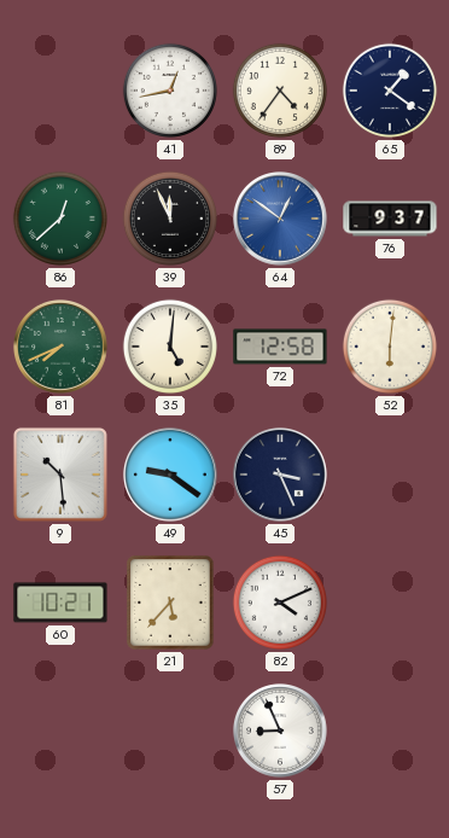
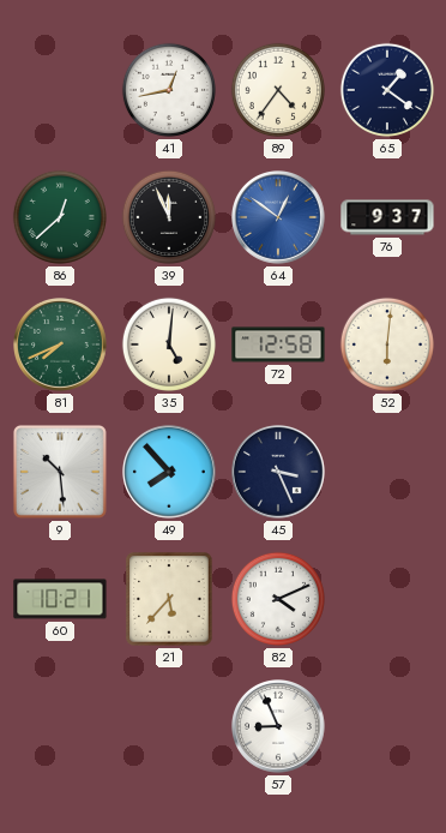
49: 9:21 -> 7:53
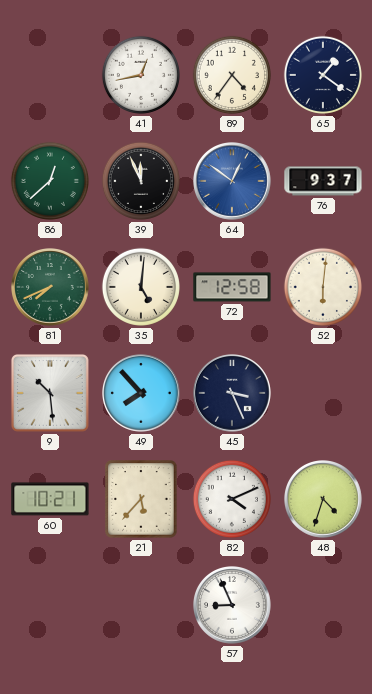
48: none -> 4:33
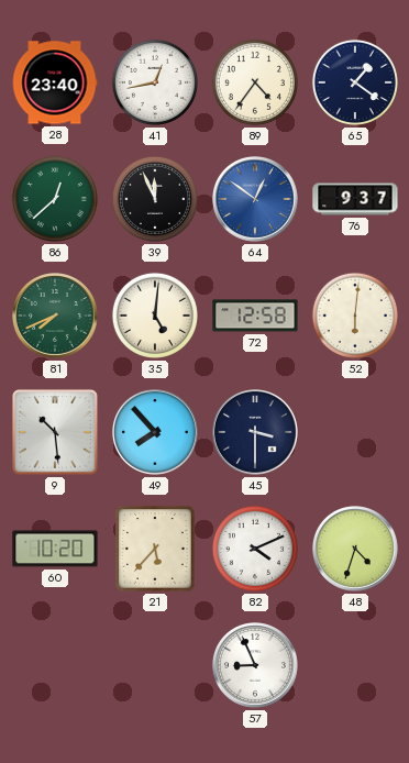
28: none -> 23:40
45: 3:26 -> 3:30
60: 10:21 -> 10:20
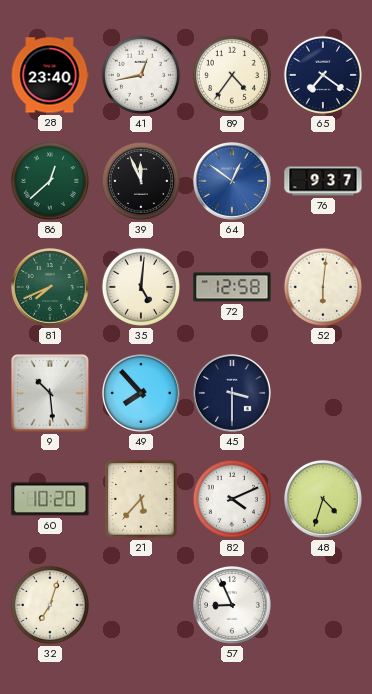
65: 1:21 -> 7:21
32: none -> 7:03
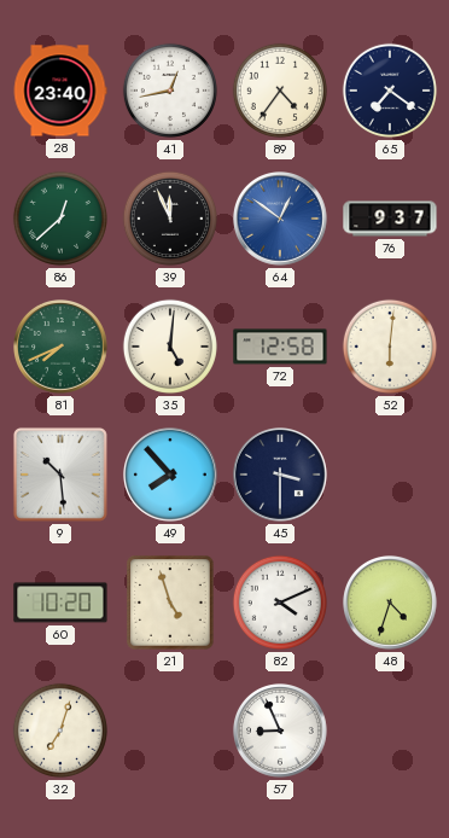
21: 5:37 -> 4:57
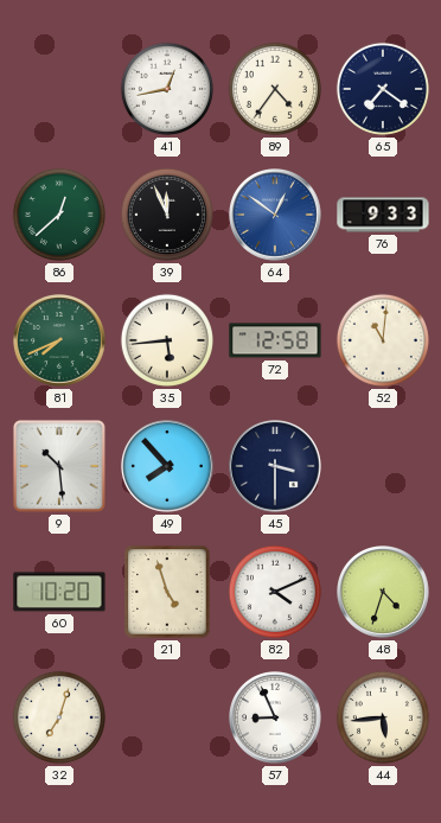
28: 23:40 -> none
76: 9:37 -> 9:33
35: 5:01 -> 5:44
52: 6:01 -> 11:01
44: none -> 5:44
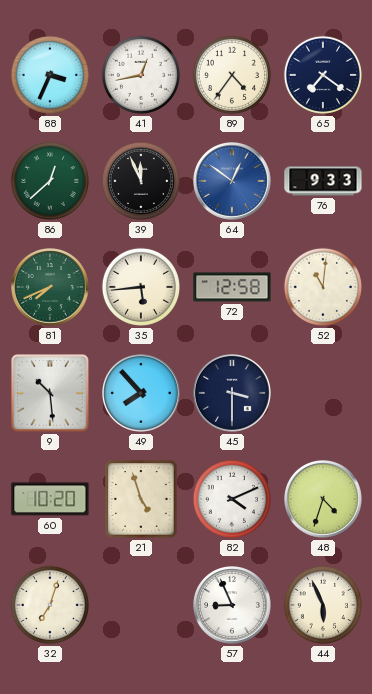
88: none -> 3:34
44: 5:44 -> 5:56
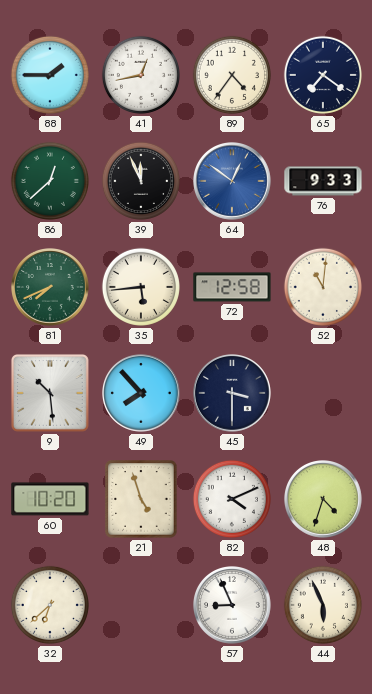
88: 3:34 -> 1:45
32: 7:03 -> 6:38
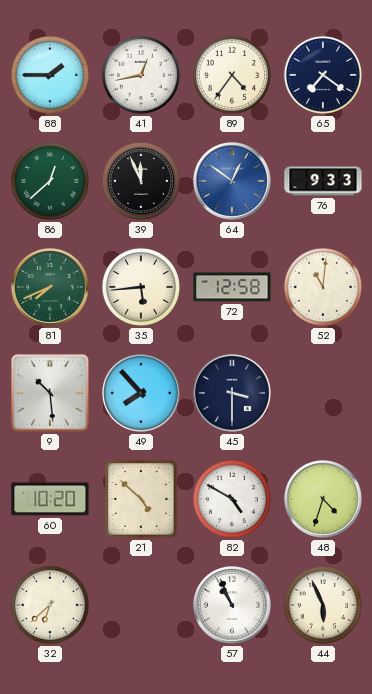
21: 4:57 -> 4:52
82: 4:11 -> 4:50
57: 8:56 -> 10:56
